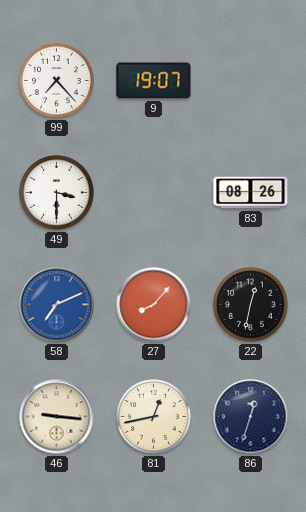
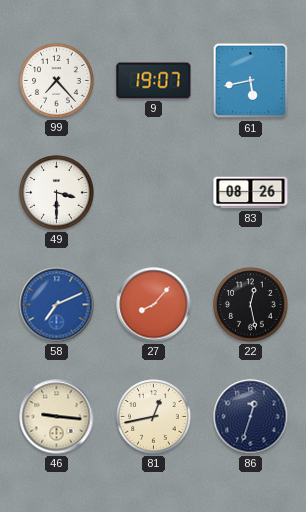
61: none -> 5:43
22: 12:32 -> 12:28
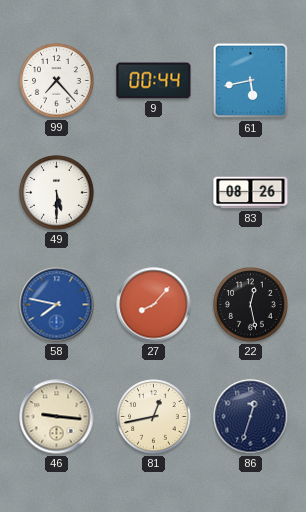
9: 19:07 -> 00:44
49: 3:30 -> 5:30
58: 7:11 -> 7:47
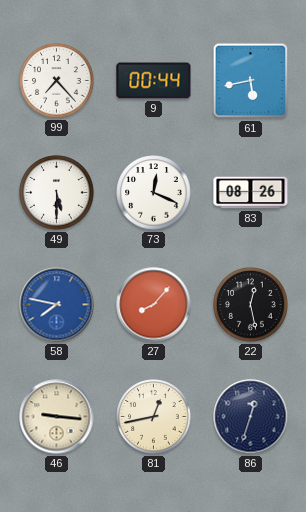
73: none -> 12:19
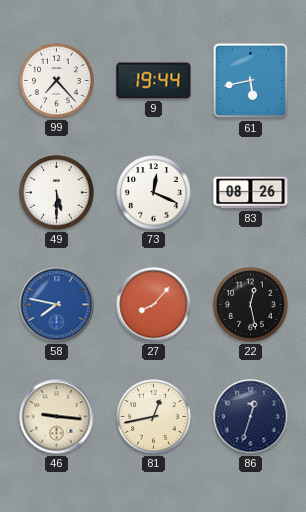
9: 00:44 -> 19:44
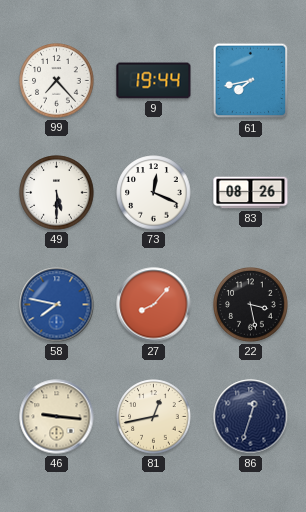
61: 5:43 -> 7:43
22: 12:28 -> 3:28
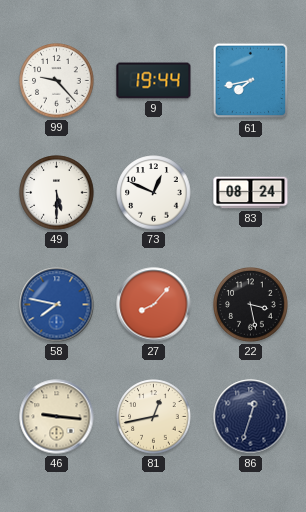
99: 7:23 -> 9:23
73: 12:19 -> 12:49
83: 08:26 -> 08:24
